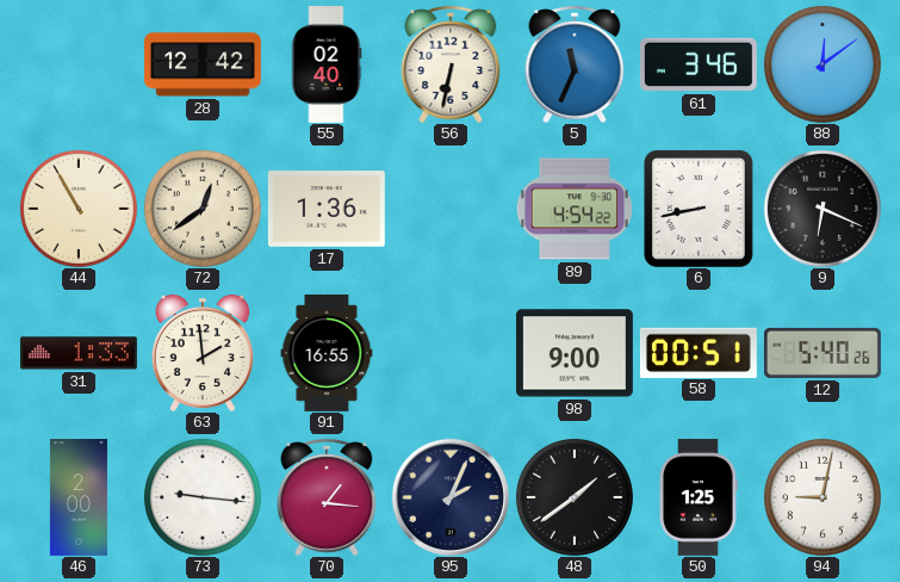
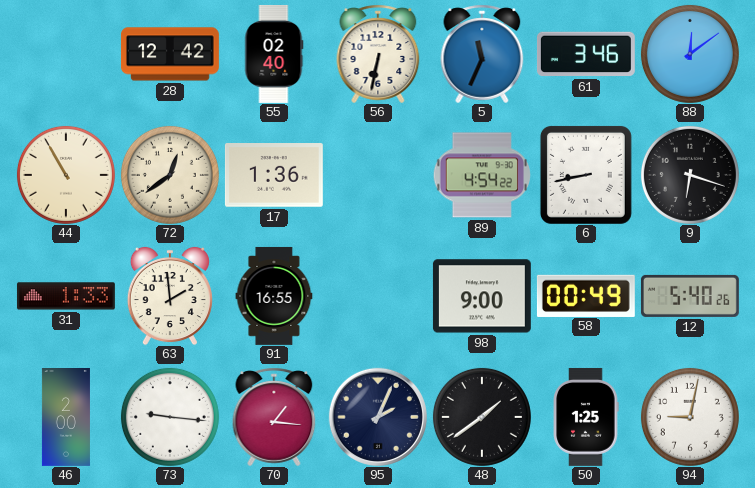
9: 6:19 -> 6:18
58: 00:51 -> 00:49
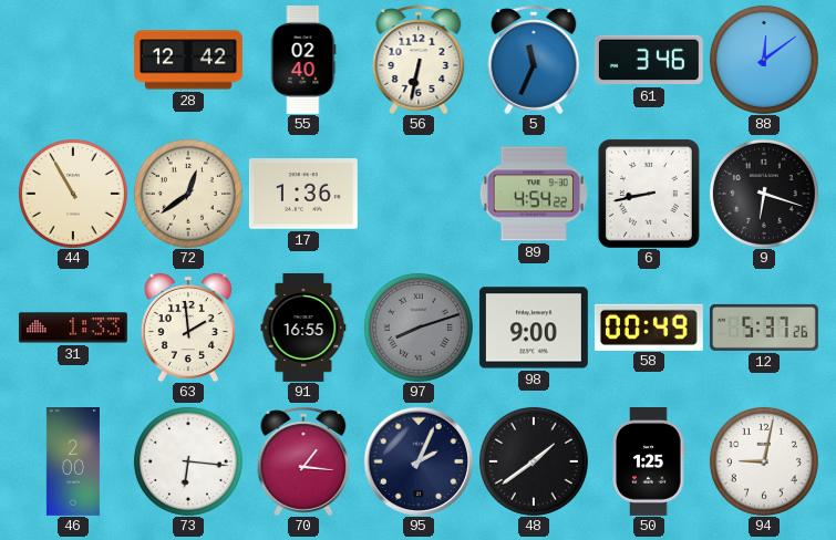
97: none -> 8:12
12: 5:40 -> 5:37
73: 9:16 -> 6:16
